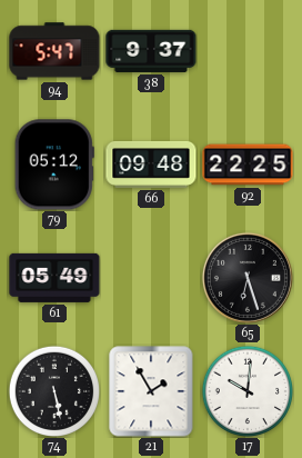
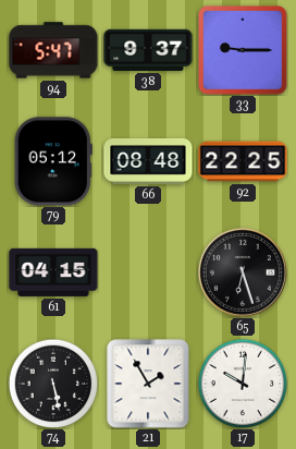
33: none -> 9:15
66: 09:48 -> 08:48
61: 05:49 -> 04:15
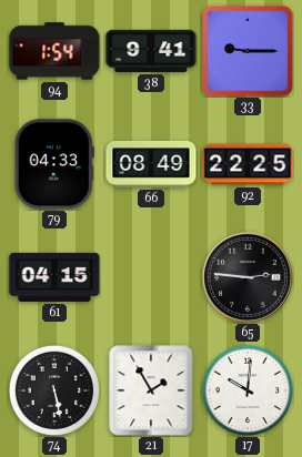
94: 5:47 -> 1:54
38: 9:37 -> 9:41
79: 05:12 -> 04:33
66: 08:48 -> 08:49
65: 6:27 -> 2:46
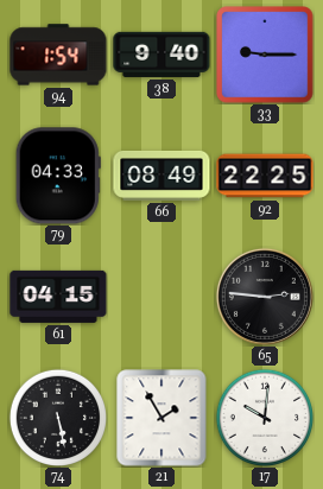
38: 9:41 -> 9:40
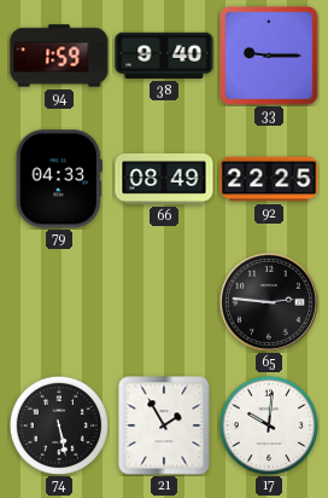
94: 1:54 -> 1:59
61: 04:15 -> none
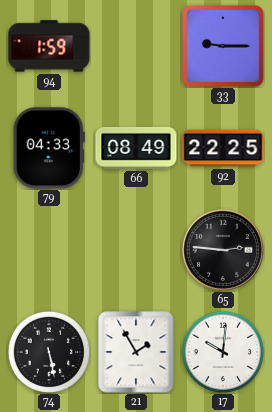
38: 9:40 -> none
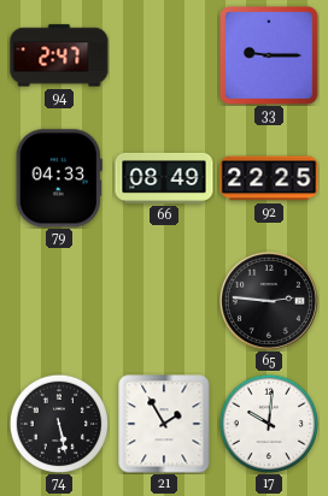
94: 1:59 -> 2:47
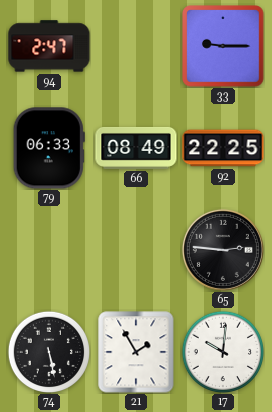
79: 04:33 -> 06:33
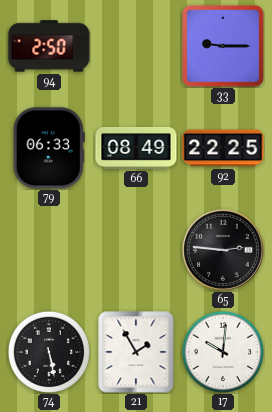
94: 2:47 -> 2:50
